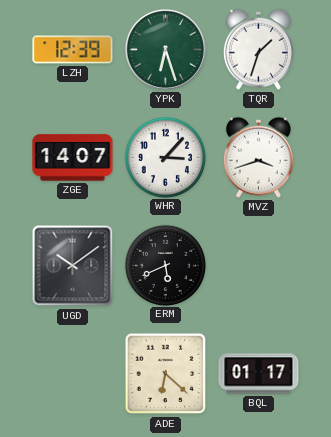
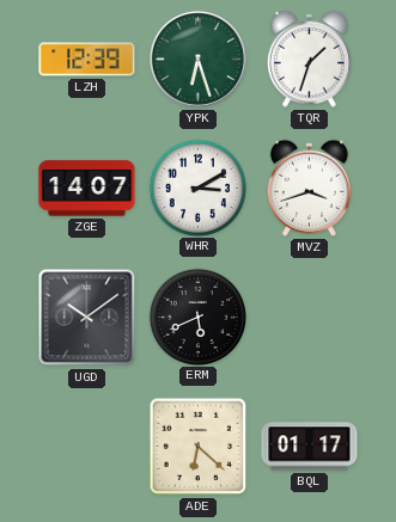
WHR: 3:07 -> 3:10
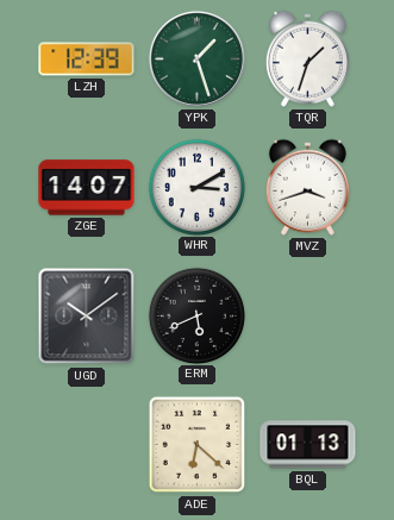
YPK: 6:27 -> 1:27
BQL: 01:17 -> 01:13
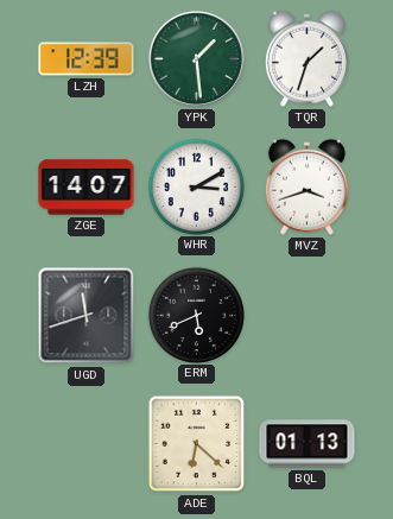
YPK: 1:27 -> 1:29
UGD: 10:09 -> 11:42
